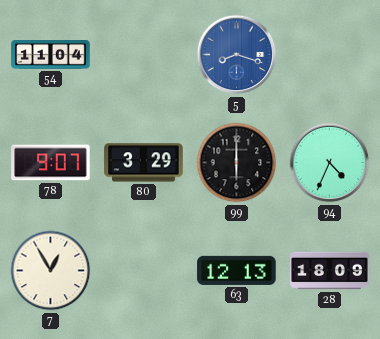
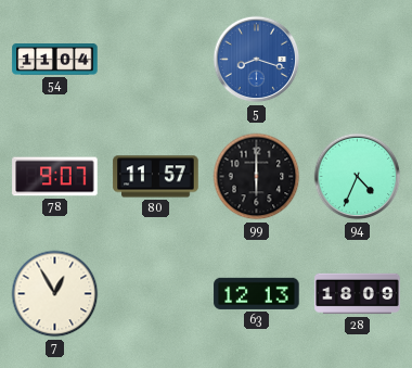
80: 3:29 -> 11:57
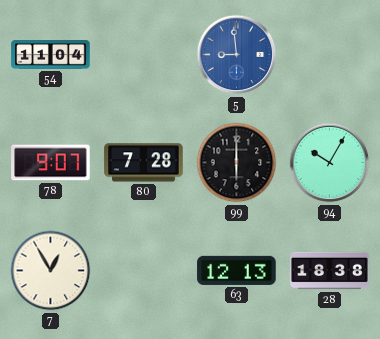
5: 8:18 -> 8:59
80: 11:57 -> 7:28
94: 4:34 -> 10:05
28: 18:09 -> 18:38
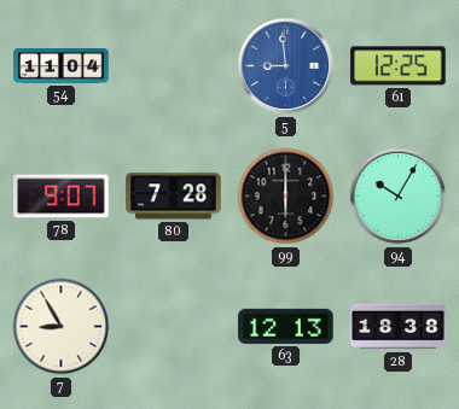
61: none -> 12:25
7: 12:55 -> 8:55
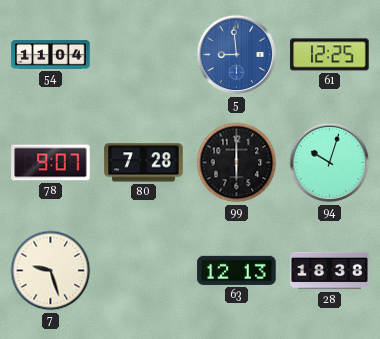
94: 10:05 -> 10:03
7: 8:55 -> 9:27
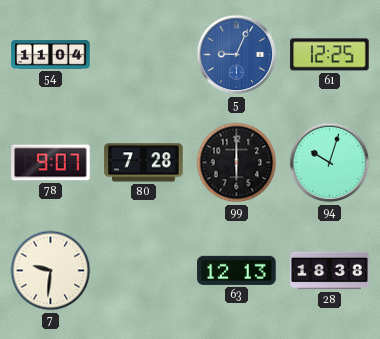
5: 8:59 -> 9:04
7: 9:27 -> 9:31
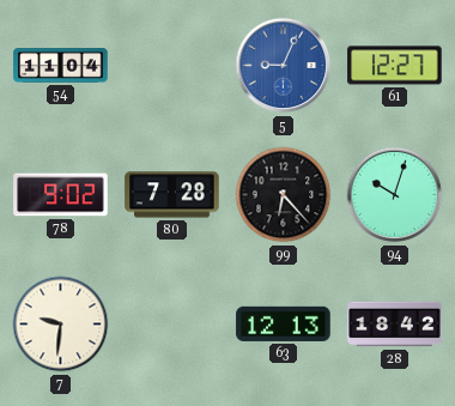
61: 12:25 -> 12:27
78: 9:07 -> 9:02
99: 6:00 -> 6:23
28: 18:38 -> 18:42
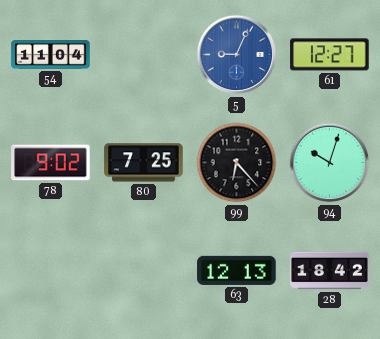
80: 7:28 -> 7:25
7: 9:31 -> none
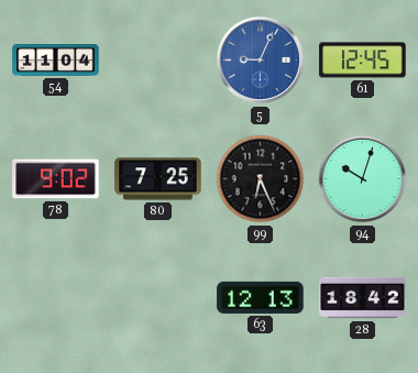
61: 12:27 -> 12:45
99: 6:23 -> 6:26
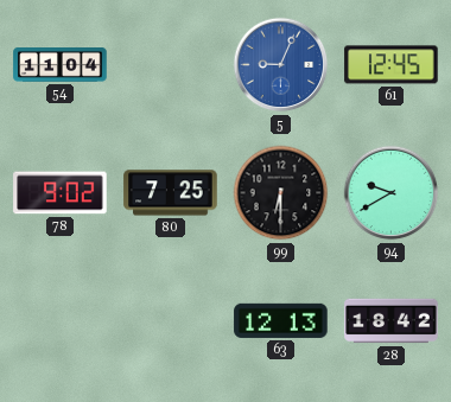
99: 6:26 -> 6:30
94: 10:03 -> 9:40
